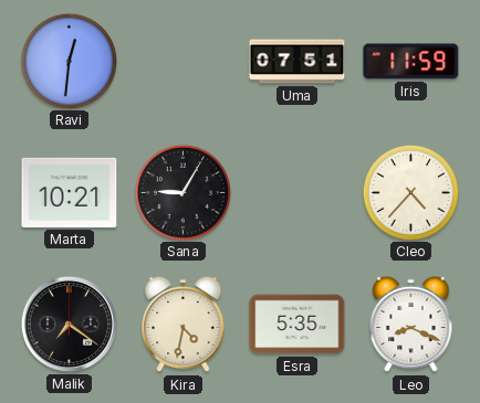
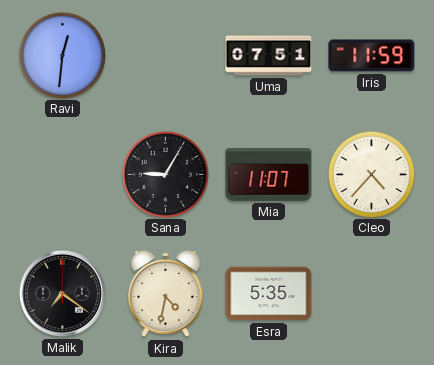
Marta: 10:21 -> none
Mia: none -> 11:07
Leo: 8:19 -> none
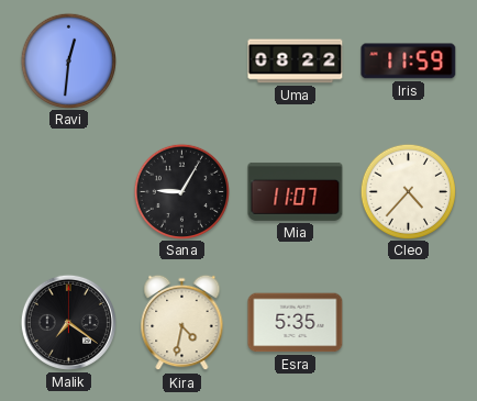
Uma: 07:51 -> 08:22
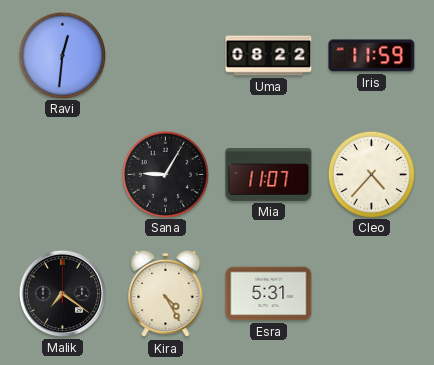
Kira: 4:32 -> 4:25
Esra: 5:35 -> 5:31
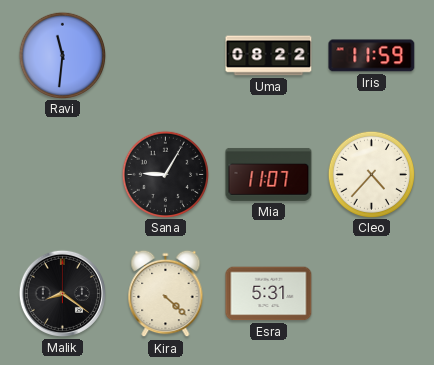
Ravi: 12:31 -> 11:31
Malik: 7:21 -> 8:21
Kira: 4:25 -> 4:22
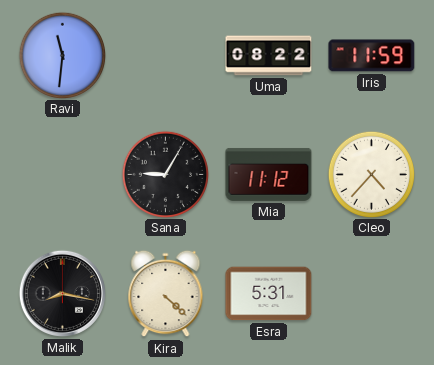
Mia: 11:07 -> 11:12
Malik: 8:21 -> 8:17
